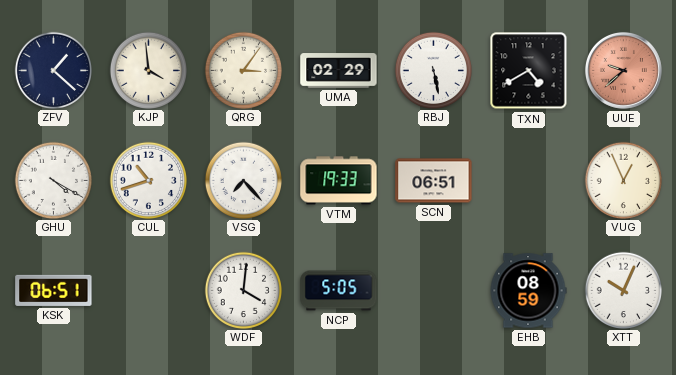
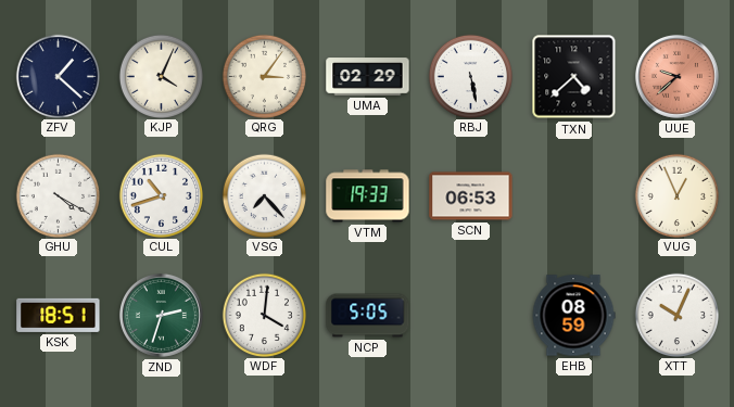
KJP: 3:59 -> 4:04
TXN: 4:40 -> 4:38
SCN: 06:51 -> 06:53
KSK: 06:51 -> 18:51
ZND: none -> 2:33
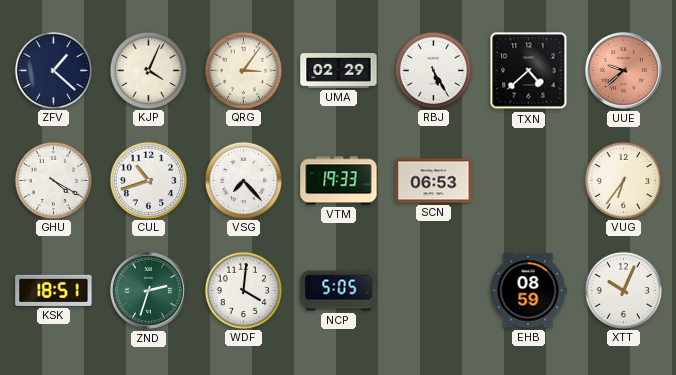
RBJ: 5:28 -> 5:25
VUG: 12:56 -> 6:36
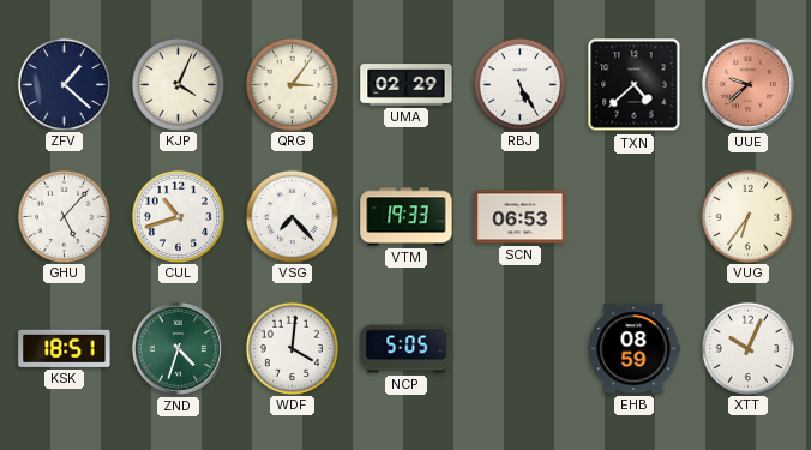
GHU: 4:20 -> 5:07
ZND: 2:33 -> 4:33
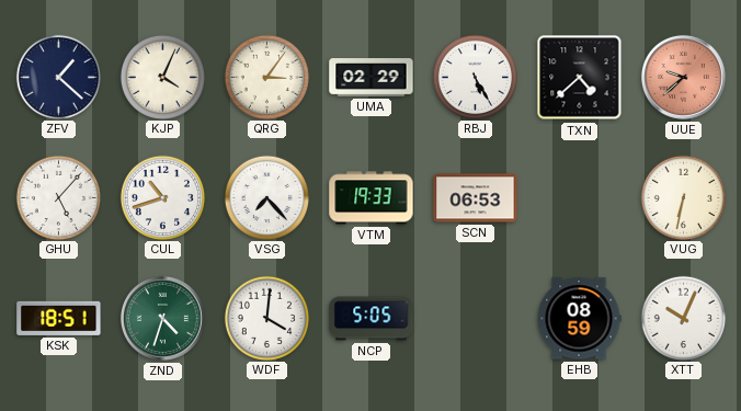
VUG: 6:36 -> 6:32
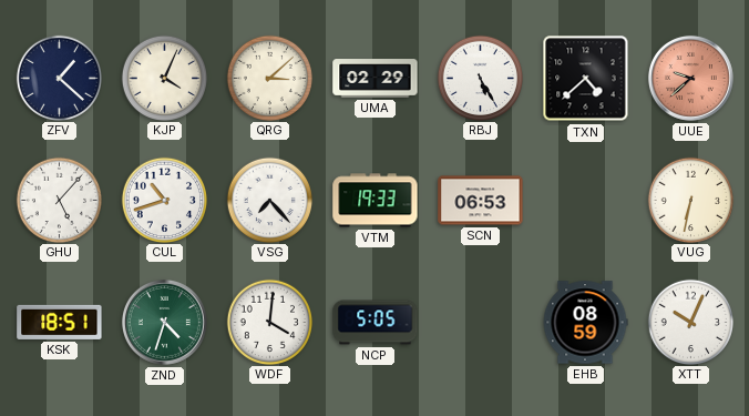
QRG: 3:06 -> 3:08
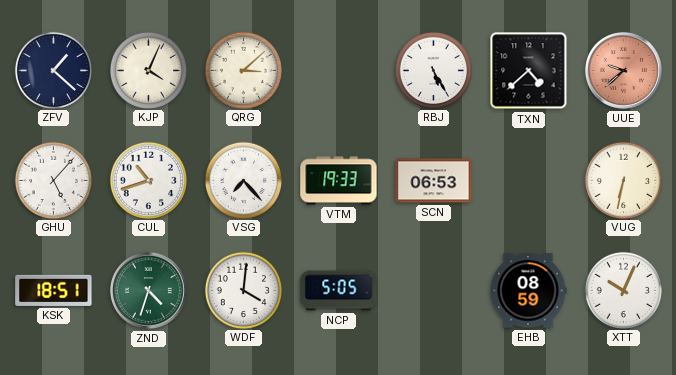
UMA: 02:29 -> none
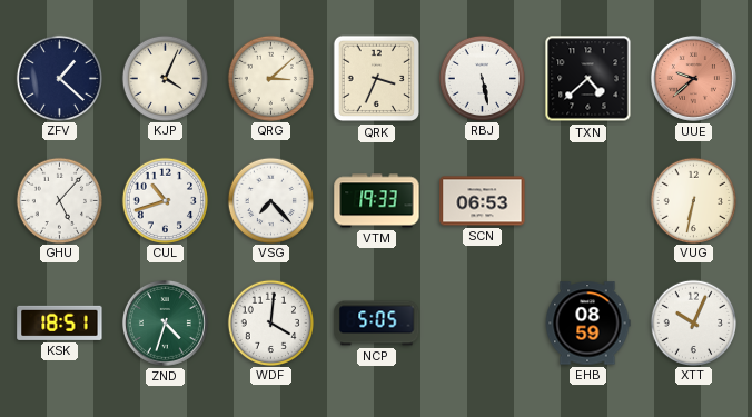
QRK: none -> 3:34
RBJ: 5:25 -> 5:28
